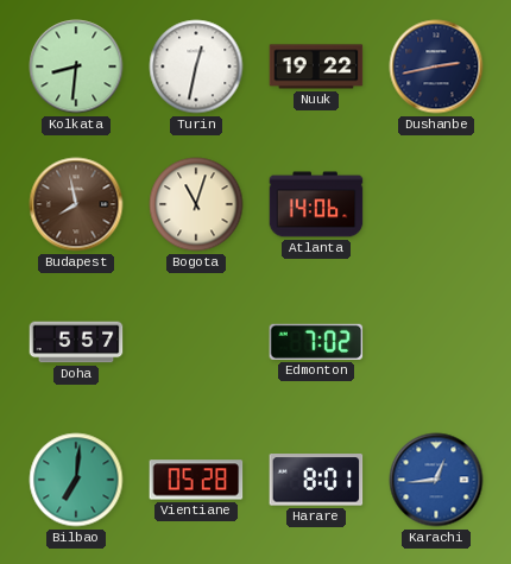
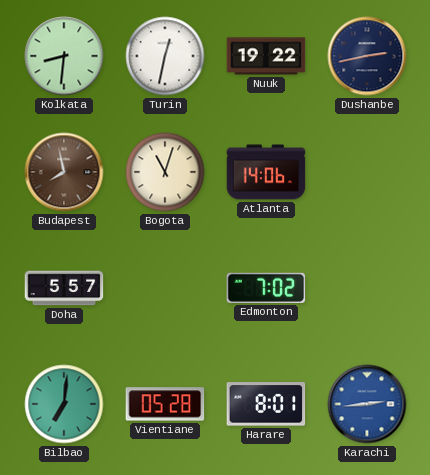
Karachi: 12:44 -> 2:44
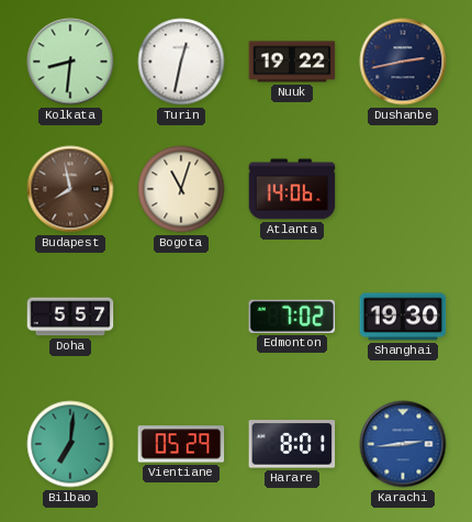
Shanghai: none -> 19:30
Vientiane: 05:28 -> 05:29
